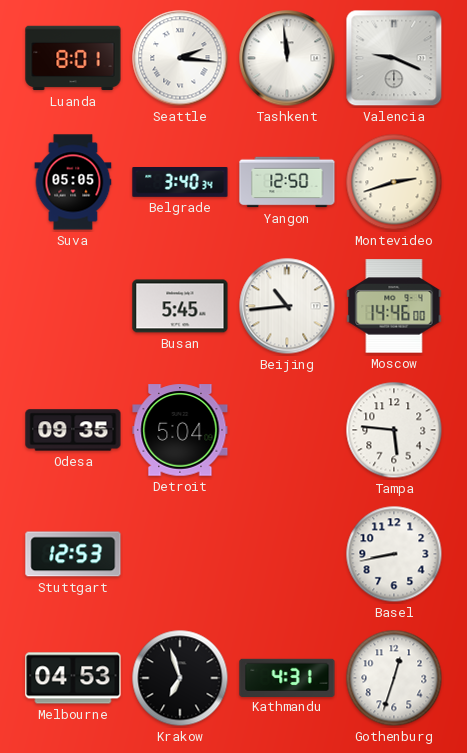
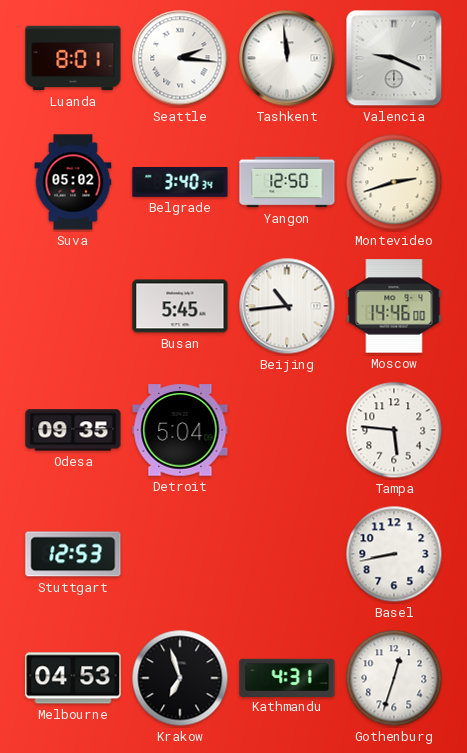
Suva: 05:05 -> 05:02
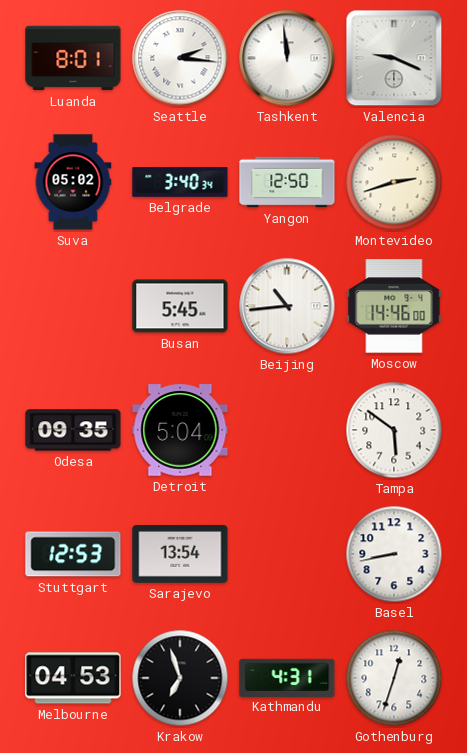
Tampa: 5:46 -> 5:51
Sarajevo: none -> 13:54
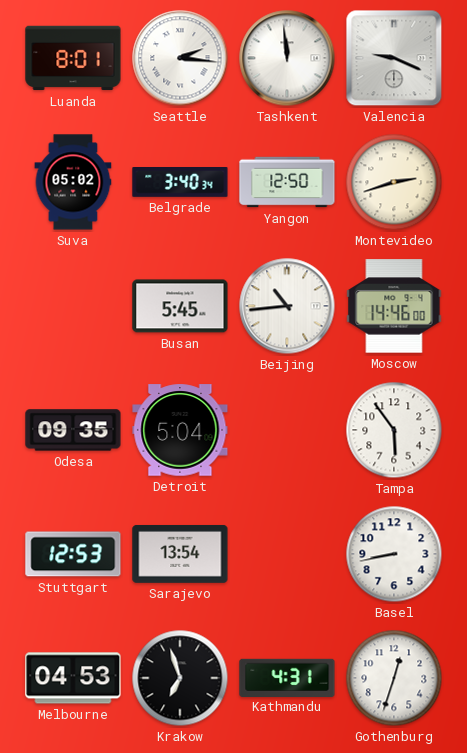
Tampa: 5:51 -> 5:54
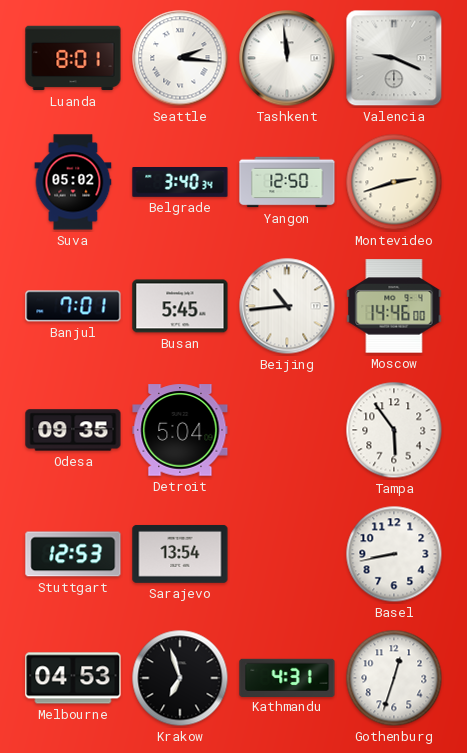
Banjul: none -> 7:01
